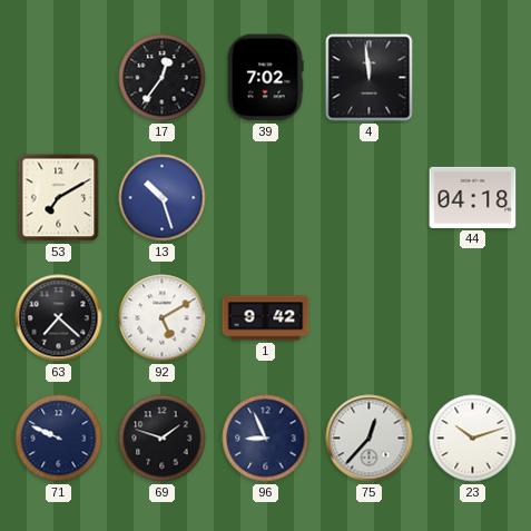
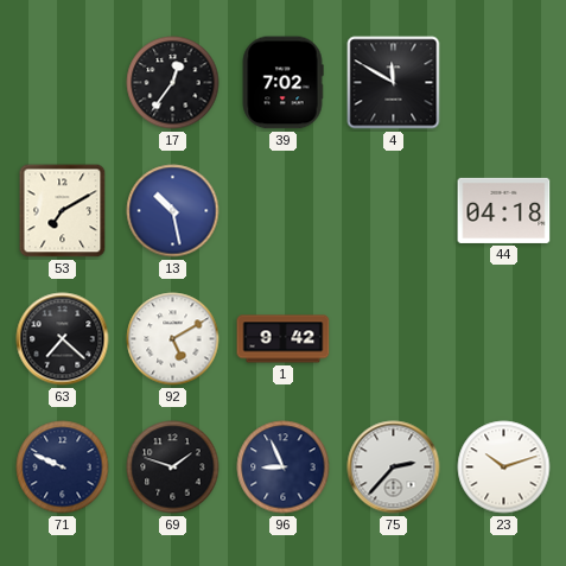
4: 11:59 -> 11:50
13: 10:27 -> 10:28
75: 12:37 -> 2:37
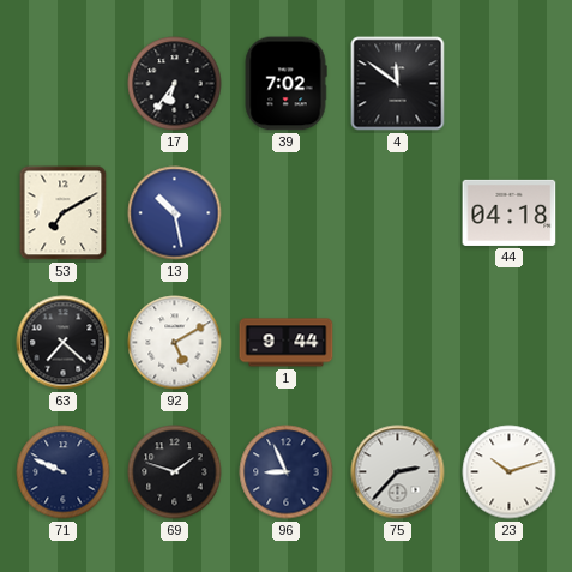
17: 12:36 -> 6:36
4: 11:50 -> 11:51
1: 9:42 -> 9:44
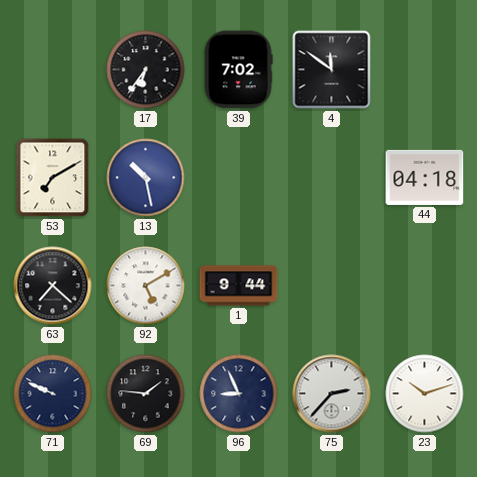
69: 1:48 -> 1:46
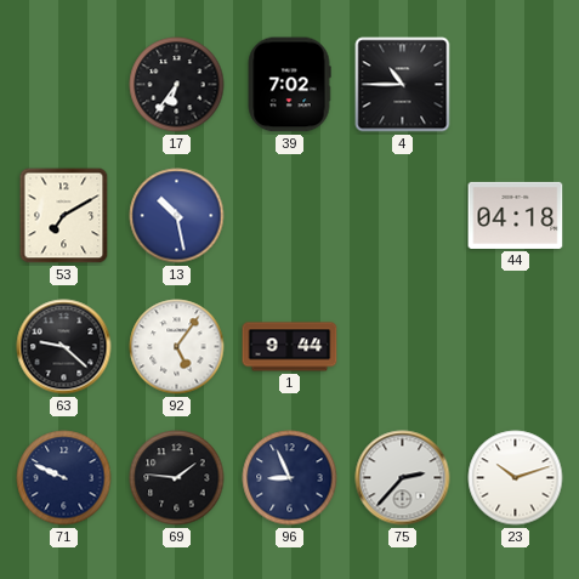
4: 11:51 -> 10:45
63: 7:22 -> 9:22
92: 5:10 -> 5:06
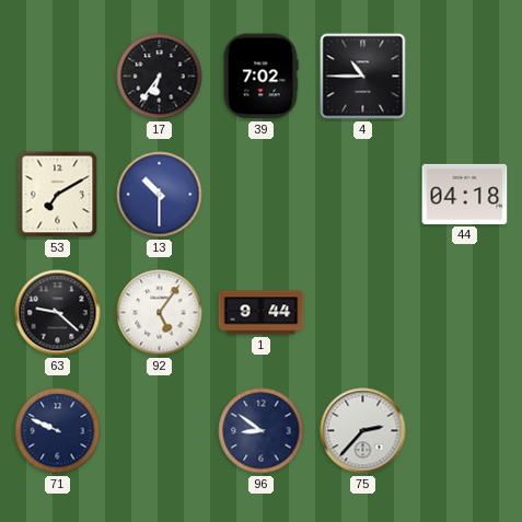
13: 10:28 -> 10:30
69: 1:46 -> none
96: 8:56 -> 8:51
23: 10:12 -> none
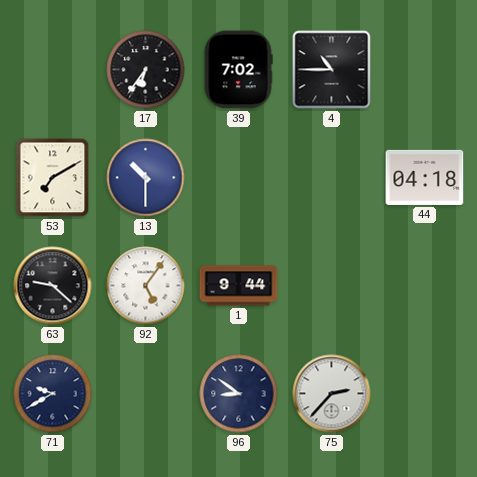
71: 9:49 -> 9:40
